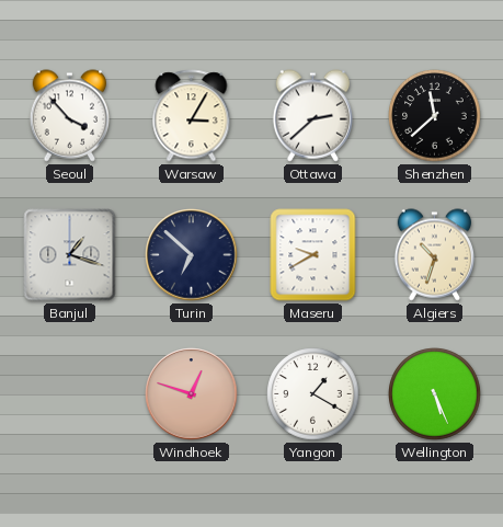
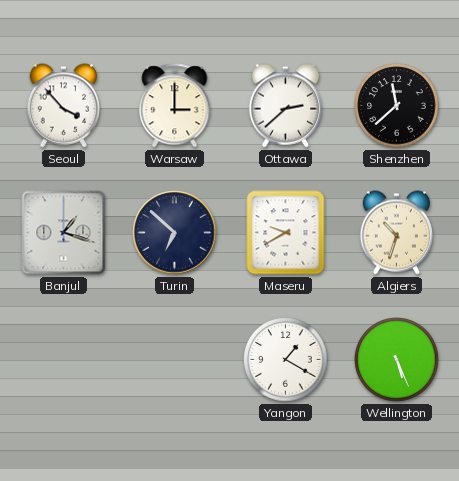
Warsaw: 3:05 -> 3:00
Windhoek: 12:48 -> none
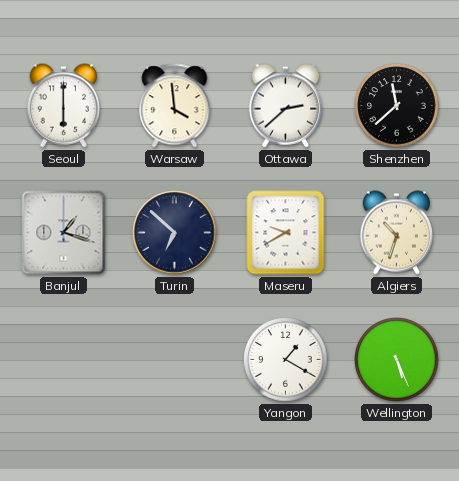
Seoul: 3:53 -> 6:00
Warsaw: 3:00 -> 3:59
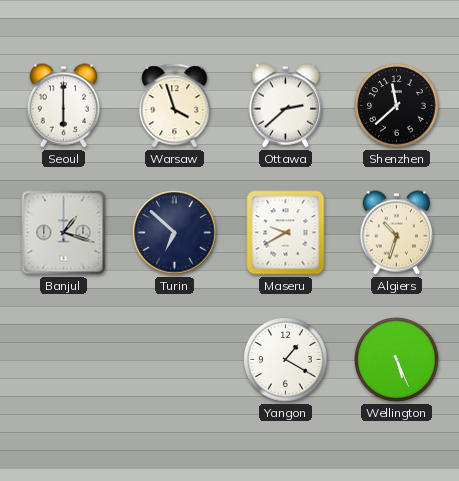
Warsaw: 3:59 -> 3:57
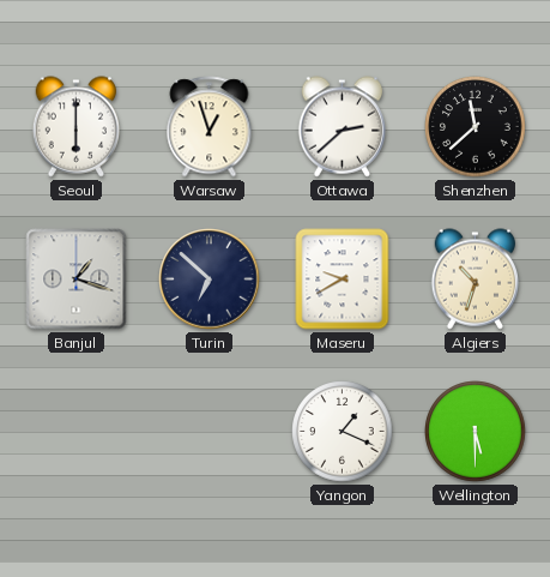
Warsaw: 3:57 -> 12:57
Yangon: 1:20 -> 1:19
Wellington: 5:26 -> 5:30
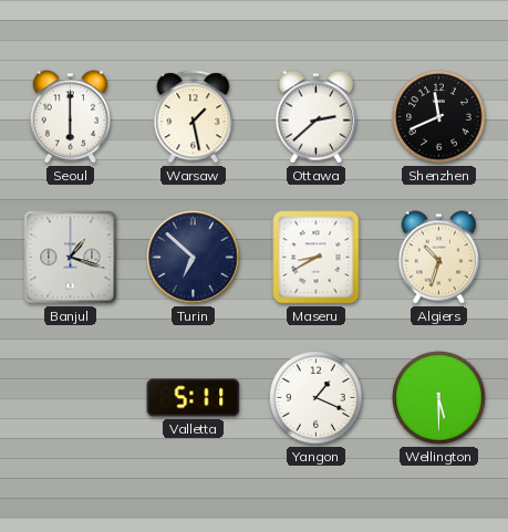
Warsaw: 12:57 -> 1:28
Shenzhen: 11:38 -> 11:41
Maseru: 9:40 -> 8:40
Valletta: none -> 5:11
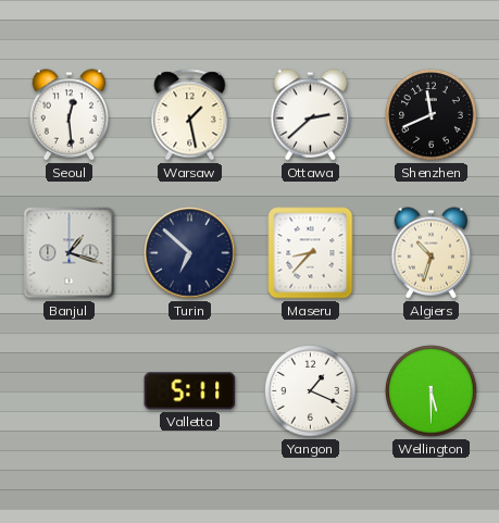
Seoul: 6:00 -> 12:29
Maseru: 8:40 -> 8:37
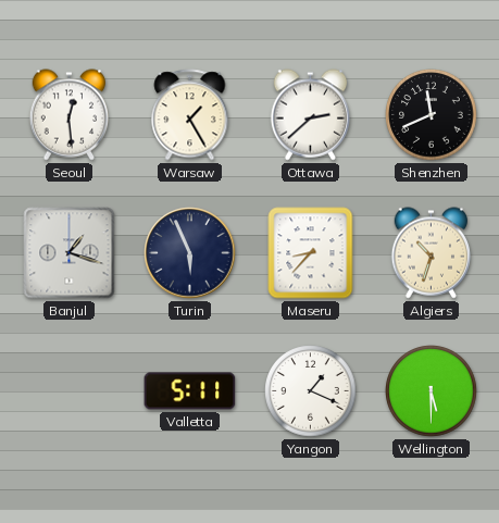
Warsaw: 1:28 -> 1:25
Turin: 6:52 -> 5:56
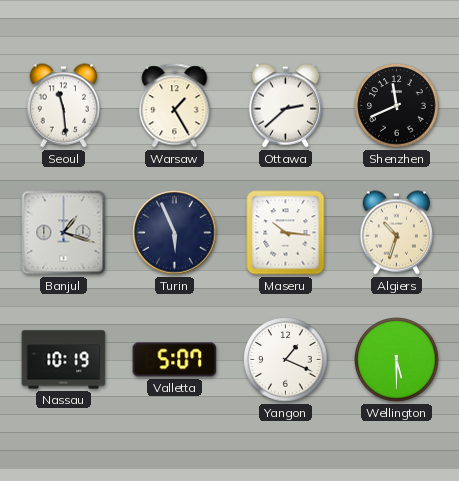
Seoul: 12:29 -> 11:29
Maseru: 8:37 -> 10:16
Nassau: none -> 10:19
Valletta: 5:11 -> 5:07
